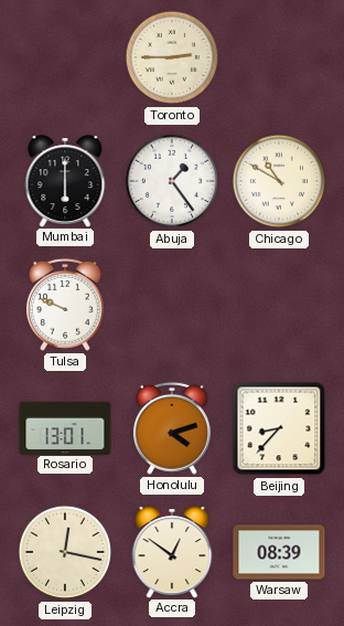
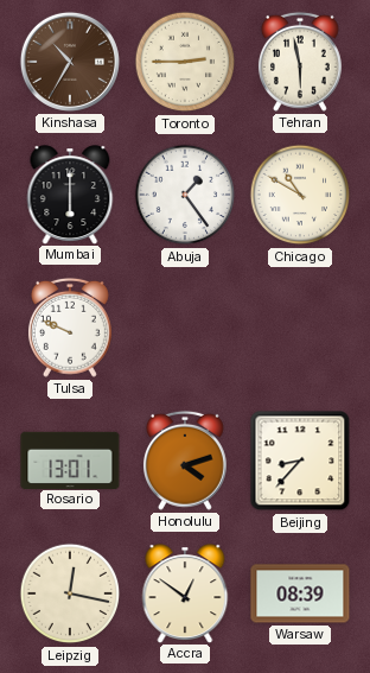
Kinshasa: none -> 10:35
Tehran: none -> 5:58
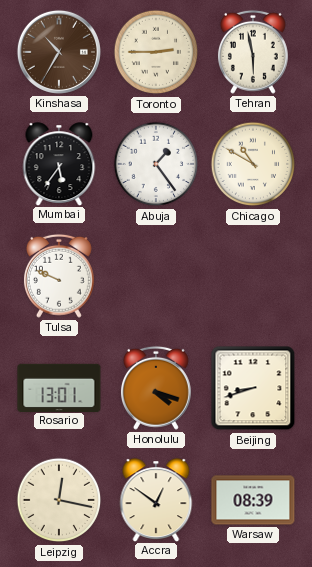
Mumbai: 6:00 -> 5:36
Honolulu: 4:12 -> 4:18
Beijing: 8:37 -> 8:42
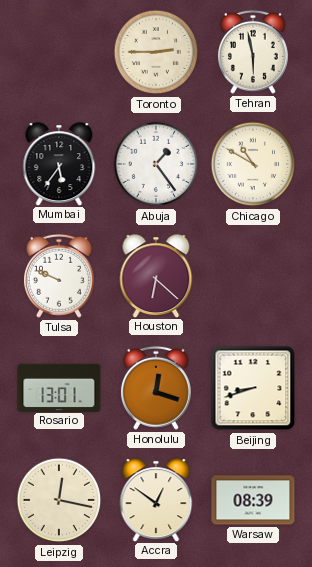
Kinshasa: 10:35 -> none
Houston: none -> 6:22
Honolulu: 4:18 -> 12:18
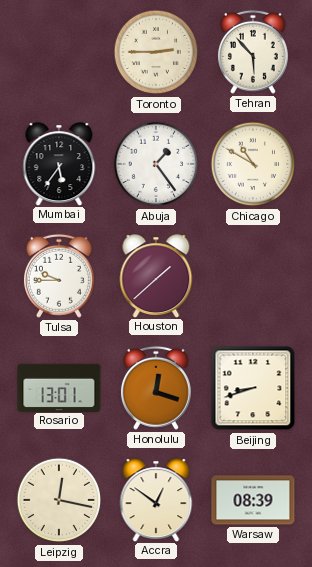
Tehran: 5:58 -> 5:53
Tulsa: 9:49 -> 9:45
Houston: 6:22 -> 1:38
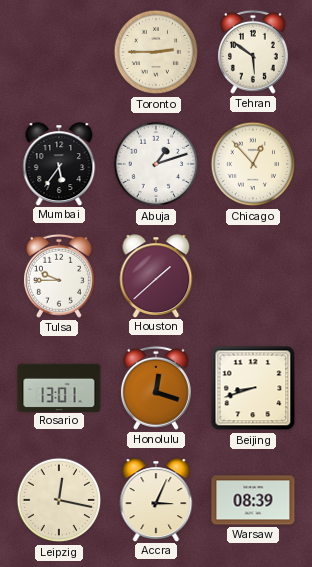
Tehran: 5:53 -> 5:51
Abuja: 1:24 -> 1:12
Chicago: 10:50 -> 12:53
Accra: 12:51 -> 3:04
